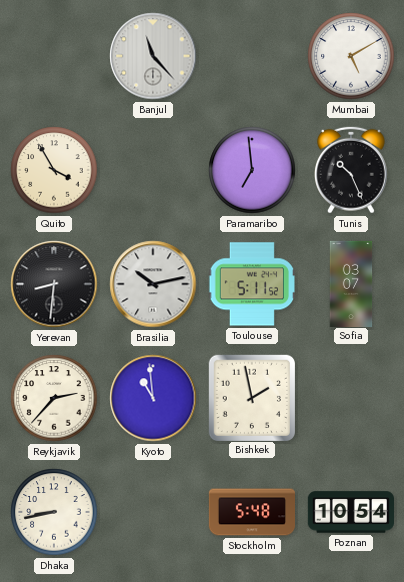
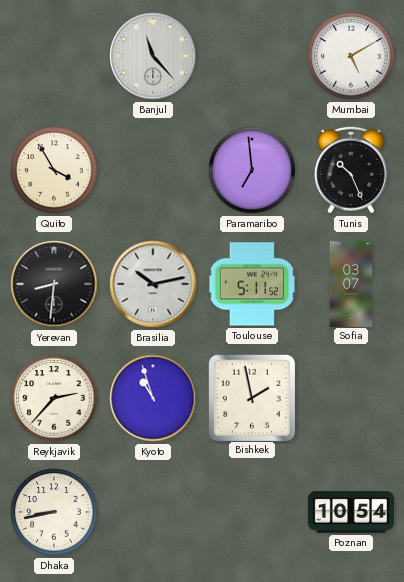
Kyoto: 10:59 -> 10:57
Stockholm: 5:48 -> none
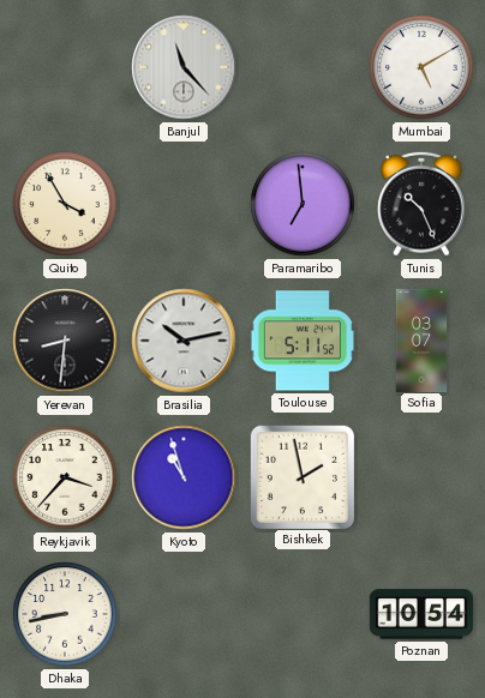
Reykjavik: 2:37 -> 3:37
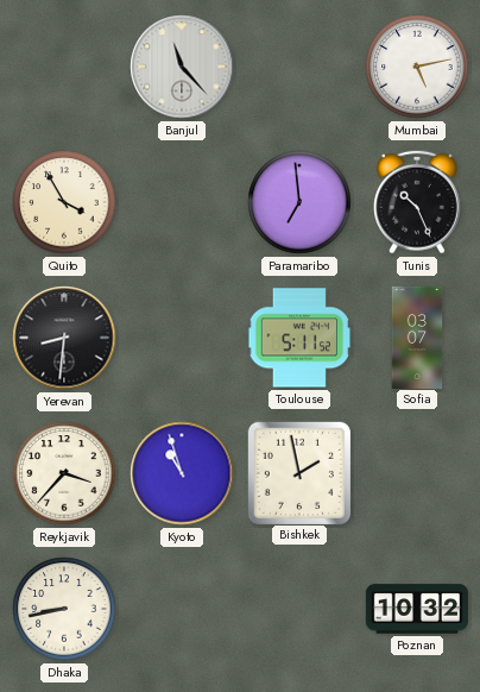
Mumbai: 5:10 -> 5:13
Brasilia: 10:13 -> none
Poznan: 10:54 -> 10:32
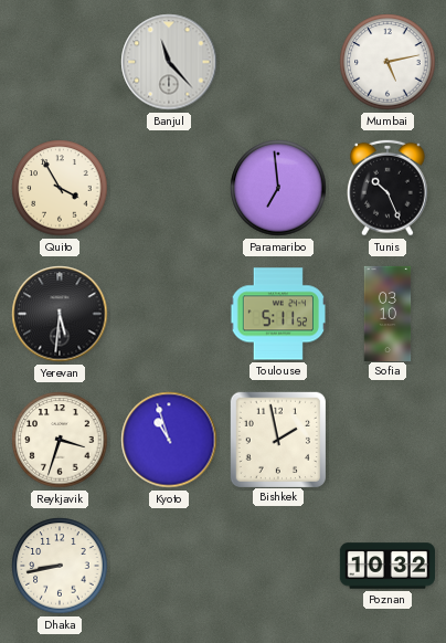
Yerevan: 8:31 -> 5:31
Sofia: 03:07 -> 03:10
Reykjavik: 3:37 -> 3:33
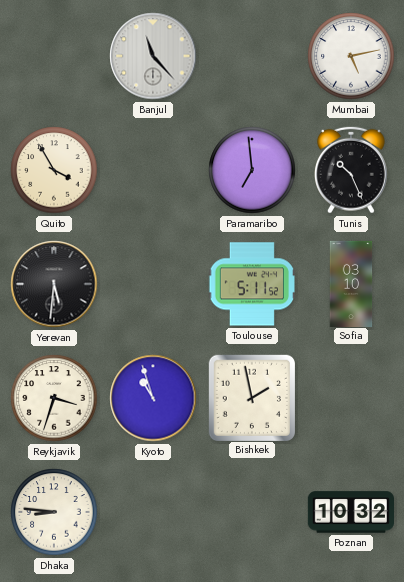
Dhaka: 8:43 -> 8:46
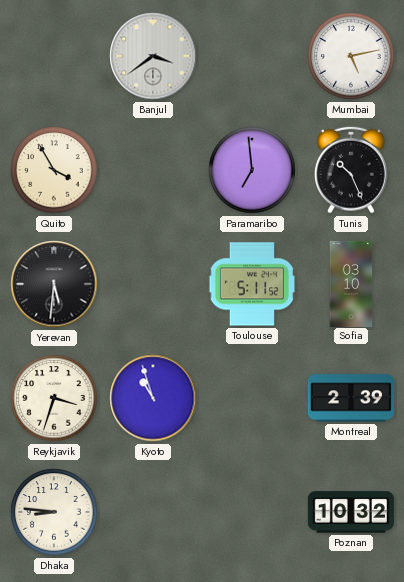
Banjul: 11:23 -> 3:39
Bishkek: 1:58 -> none
Montreal: none -> 2:39
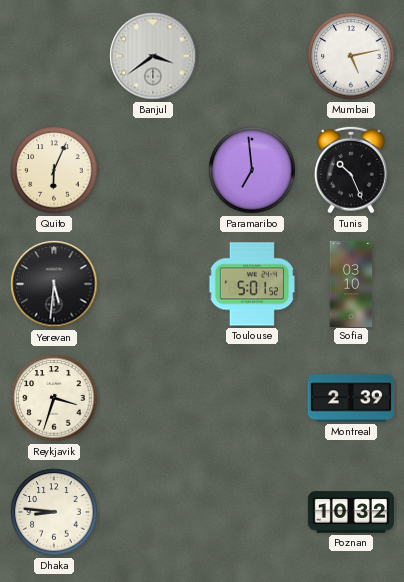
Quito: 3:55 -> 6:04
Toulouse: 5:11 -> 5:01
Kyoto: 10:57 -> none
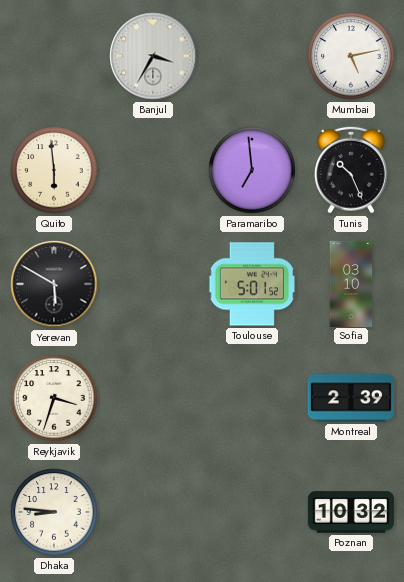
Banjul: 3:39 -> 3:35
Quito: 6:04 -> 5:59
Yerevan: 5:31 -> 5:50
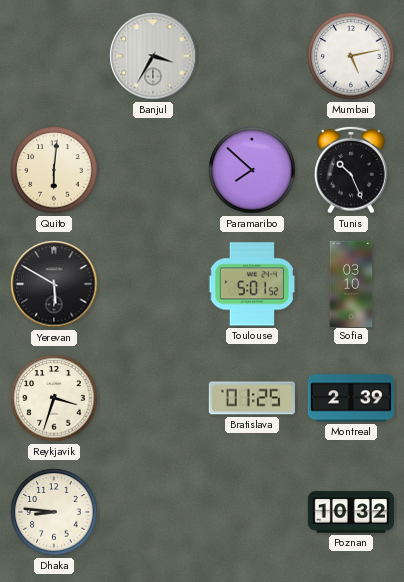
Quito: 5:59 -> 6:01
Paramaribo: 6:59 -> 7:52
Bratislava: none -> 01:25
